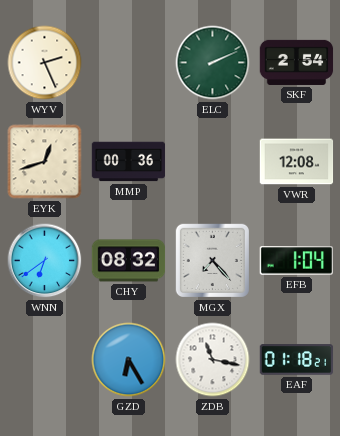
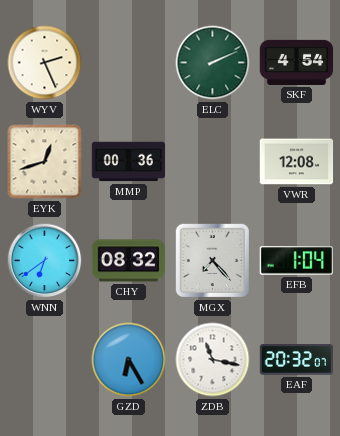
SKF: 2:54 -> 4:54
EAF: 01:18 -> 20:32
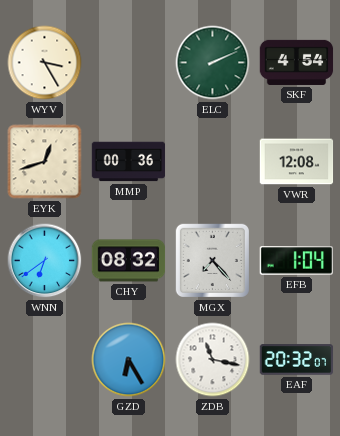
WYV: 2:26 -> 3:25
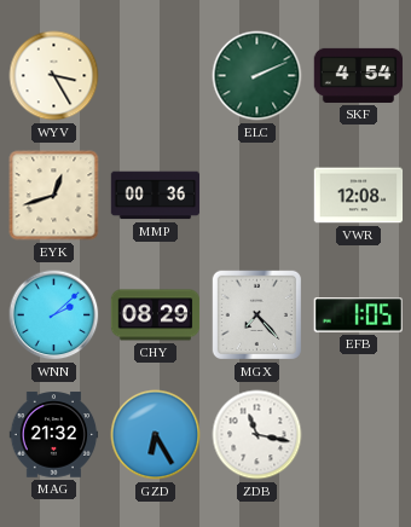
WNN: 6:39 -> 2:08
CHY: 08:32 -> 08:29
EFB: 1:04 -> 1:05
MAG: none -> 21:32
EAF: 20:32 -> none
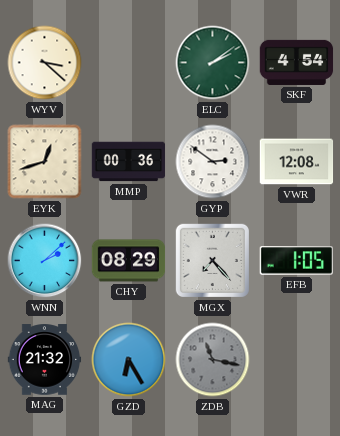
WYV: 3:25 -> 3:22
ELC: 2:11 -> 2:09
GYP: none -> 2:51
ZDB dial: white -> grey
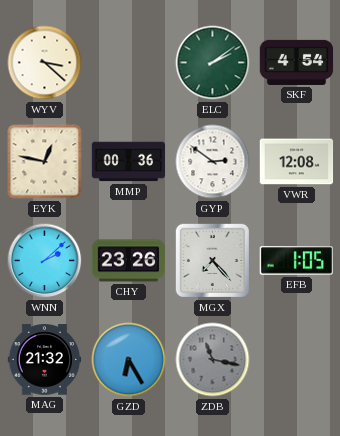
EYK: 12:42 -> 12:47
CHY: 08:29 -> 23:26
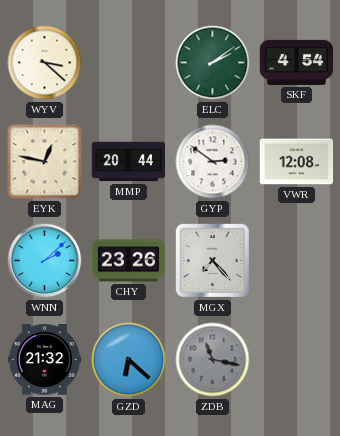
MMP: 00:36 -> 20:44
EFB: 1:05 -> none
GZD: 6:25 -> 6:22
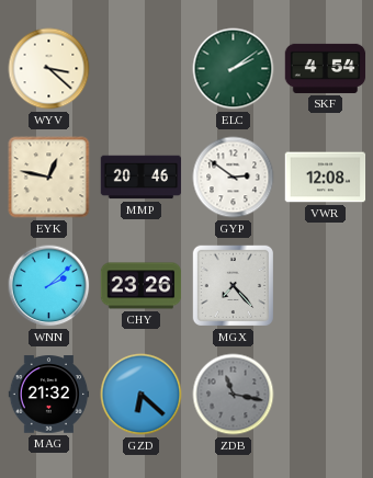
MMP: 20:44 -> 20:46
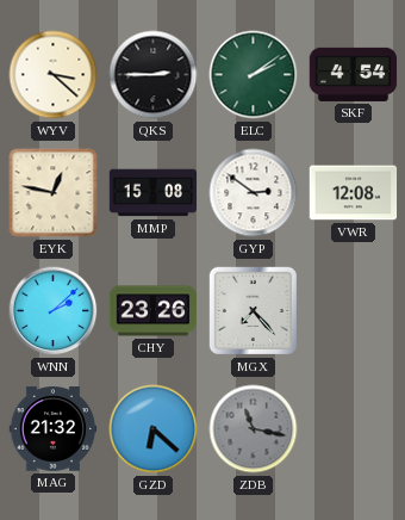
QKS: none -> 2:45
MMP: 20:46 -> 15:08
